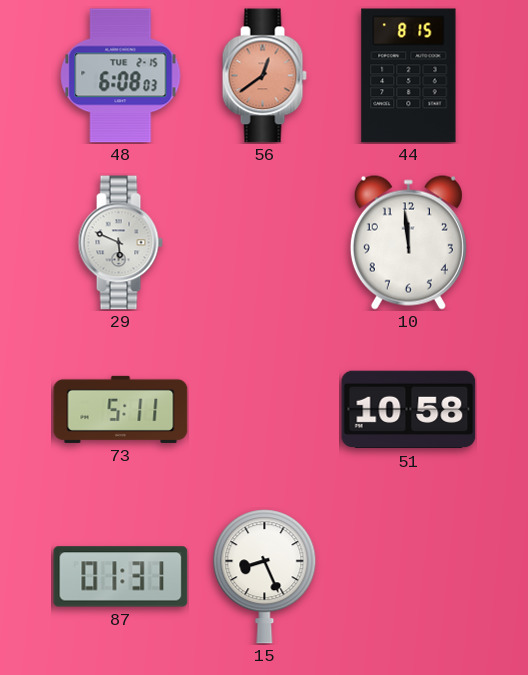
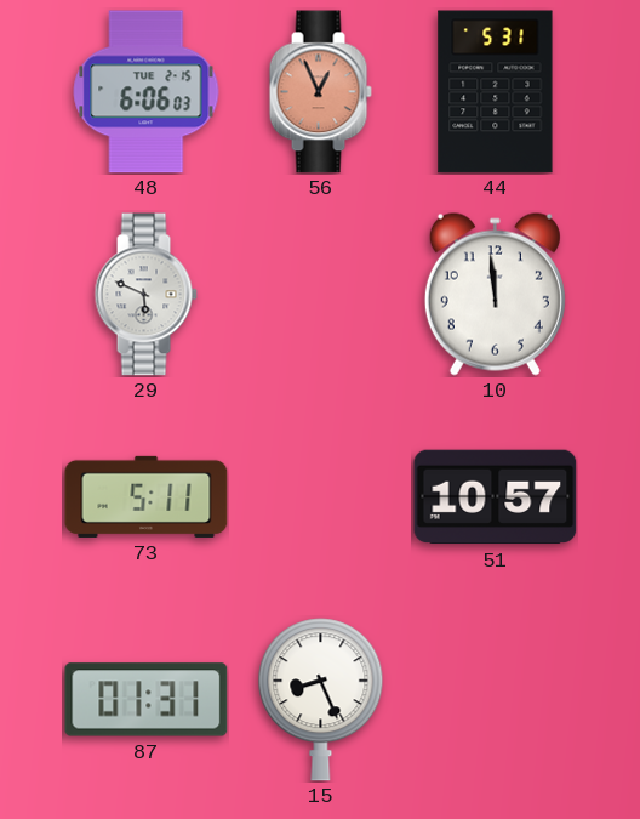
48: 6:08 -> 6:06
56: 12:39 -> 12:56
44: 8:15 -> 5:31
51: 10:58 -> 10:57
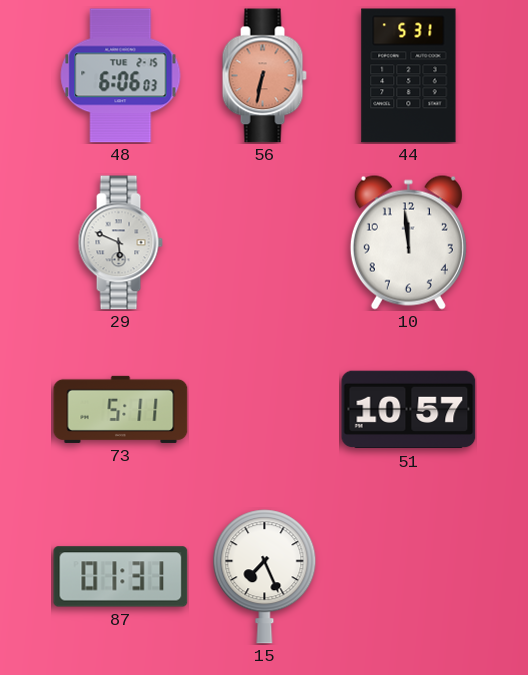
56: 12:56 -> 6:32
15: 8:26 -> 7:26
